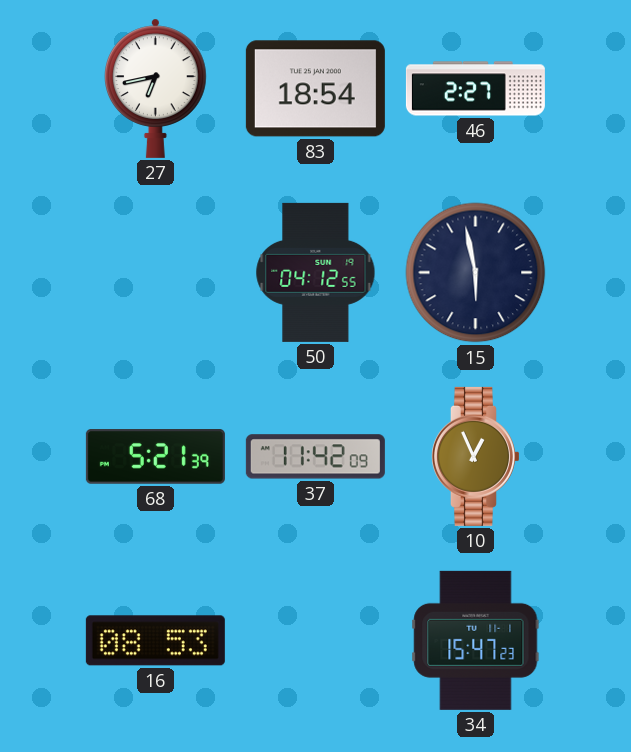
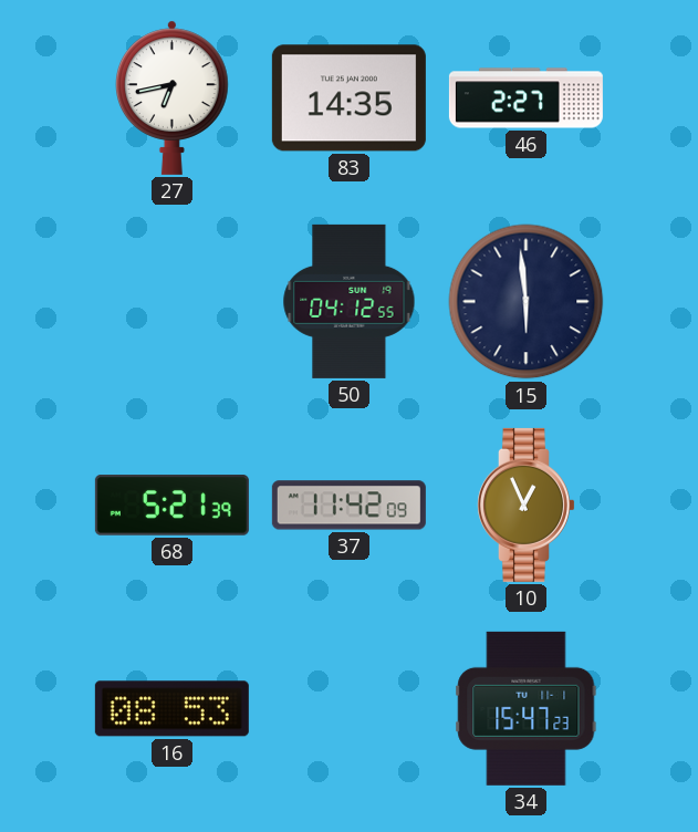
83: 18:54 -> 14:35
15: 5:58 -> 5:59
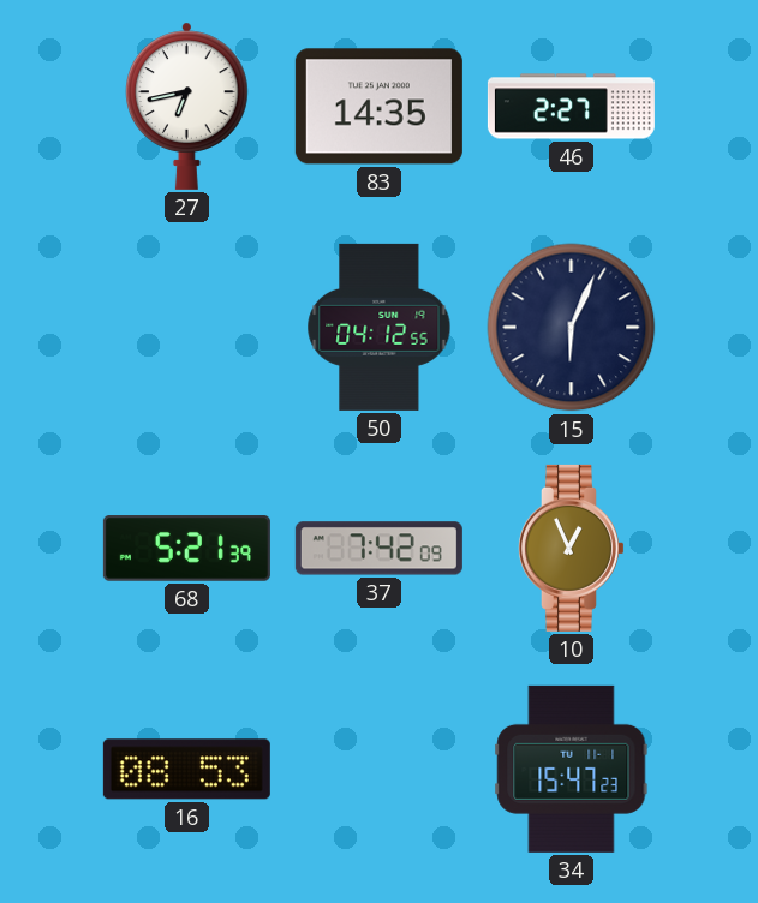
15: 5:59 -> 6:04
37: 11:42 -> 7:42
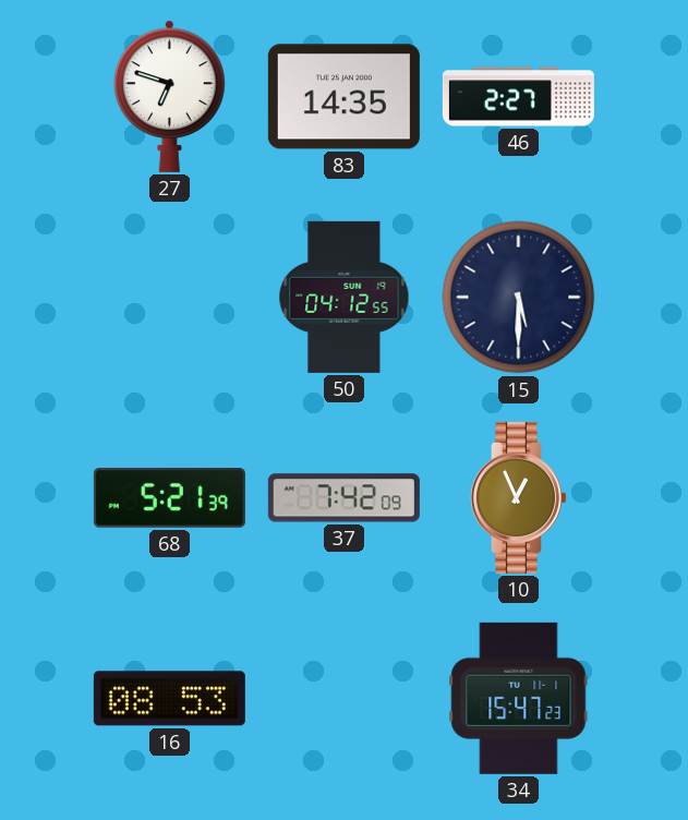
27: 6:43 -> 6:48
15: 6:04 -> 5:30
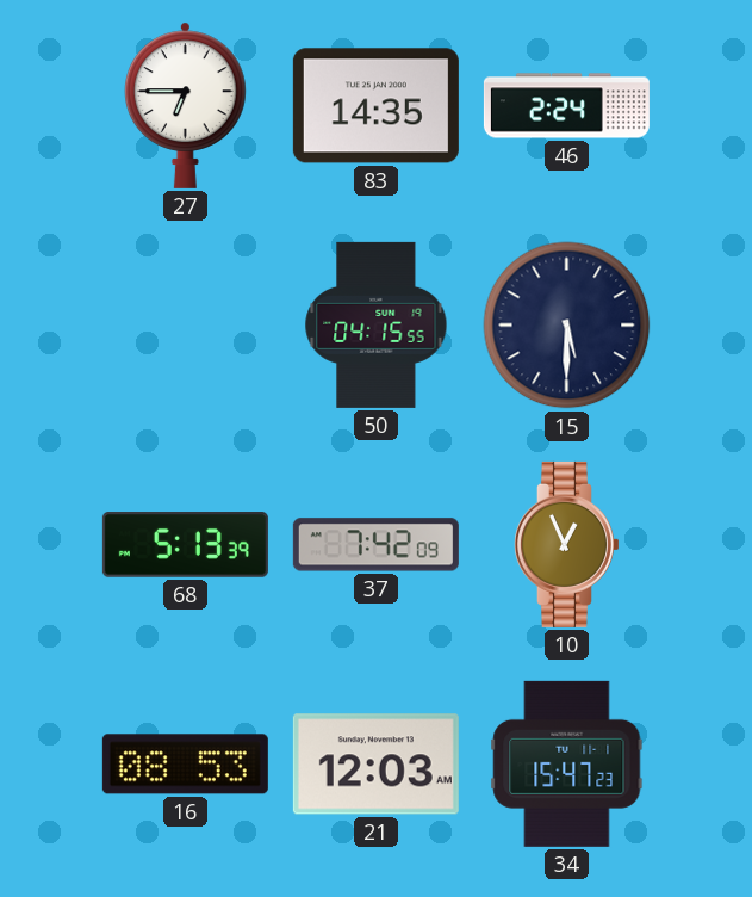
27: 6:48 -> 6:45
46: 2:27 -> 2:24
50: 04:12 -> 04:15
68: 5:21 -> 5:13
21: none -> 12:03
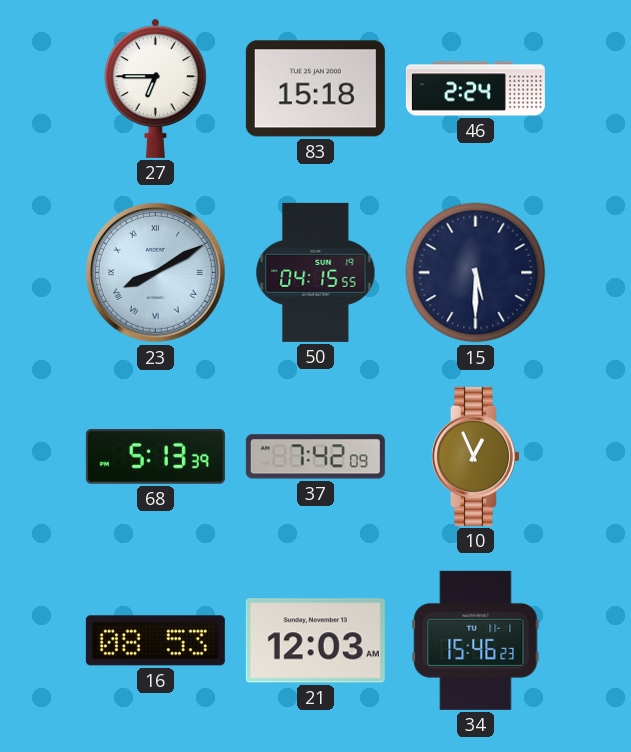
83: 14:35 -> 15:18
23: none -> 8:10
34: 15:47 -> 15:46
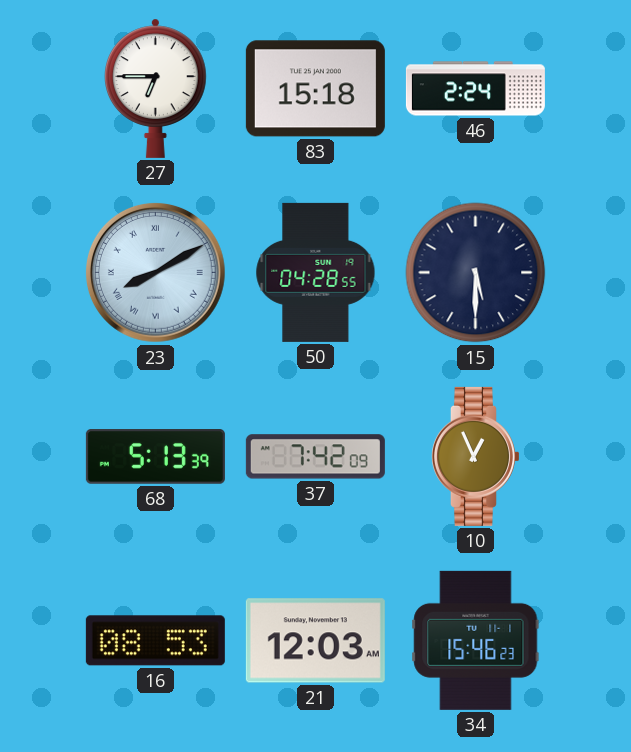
50: 04:15 -> 04:28
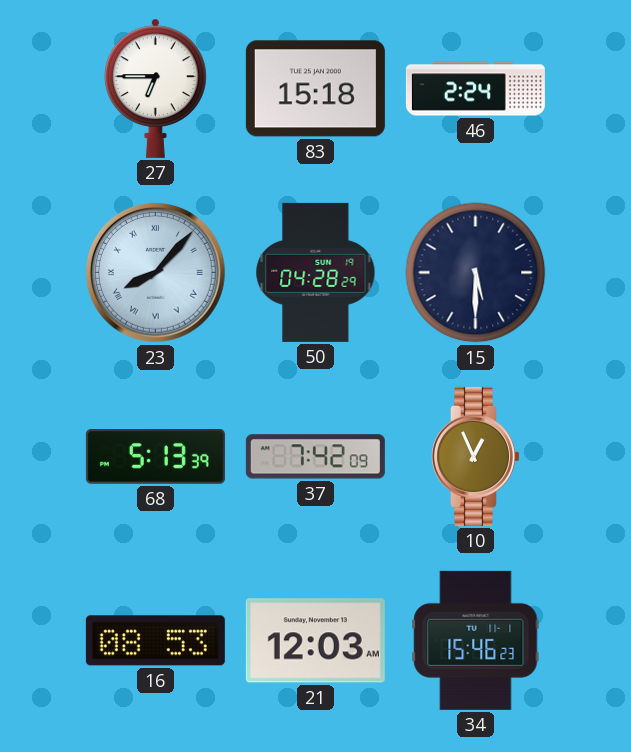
23: 8:10 -> 8:07
50: 04:28:55 -> 04:28:29
